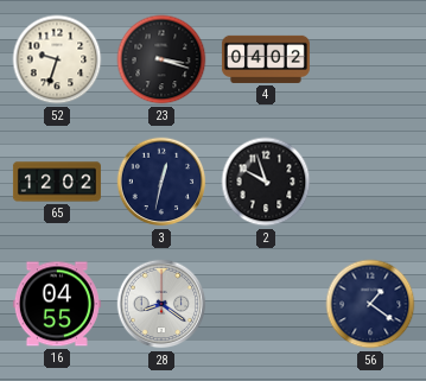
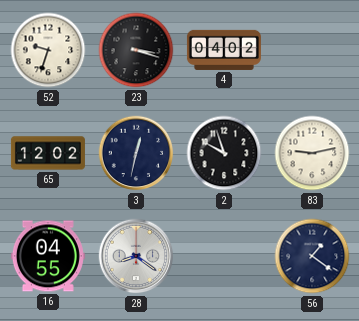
83: none -> 9:13
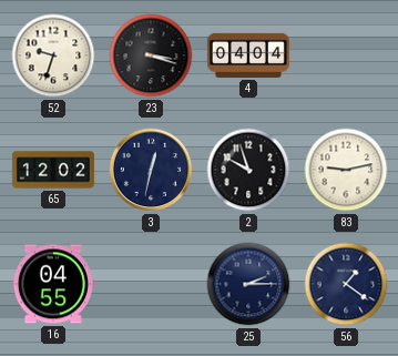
4: 04:02 -> 04:04
28: 8:21 -> none
25: none -> 2:15
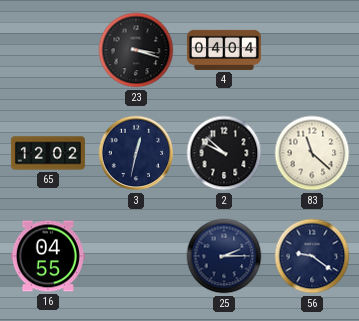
52: 9:33 -> none
2: 9:57 -> 9:52
83: 9:13 -> 11:22
56: 1:21 -> 9:21
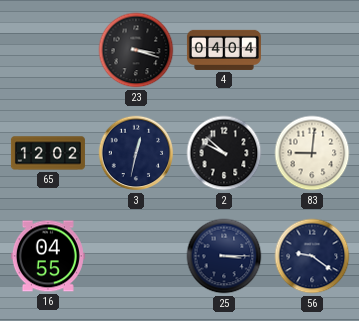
83: 11:22 -> 9:01
25: 2:15 -> 3:15
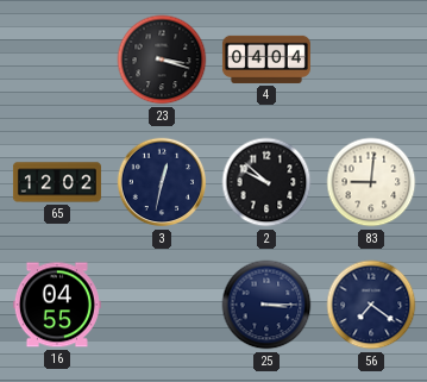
56: 9:21 -> 7:21
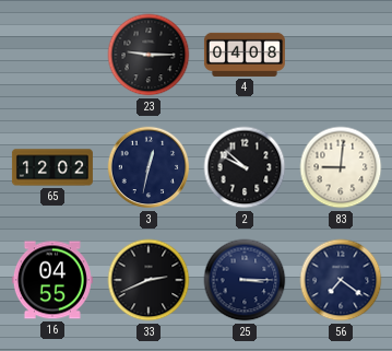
23: 3:18 -> 9:15
4: 04:04 -> 04:08
33: none -> 2:41
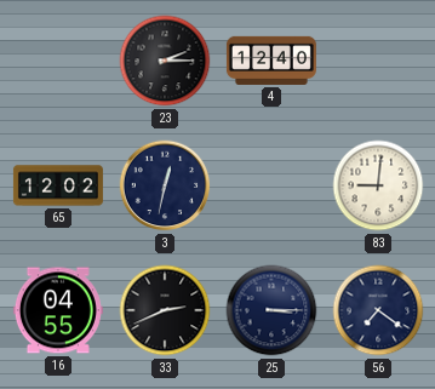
23: 9:15 -> 2:15
4: 04:08 -> 12:40
2: 9:52 -> none
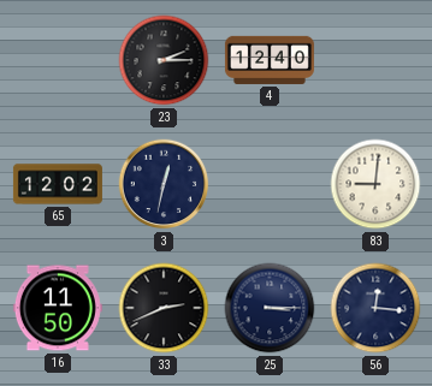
16: 04:55 -> 11:50
56: 7:21 -> 12:16
